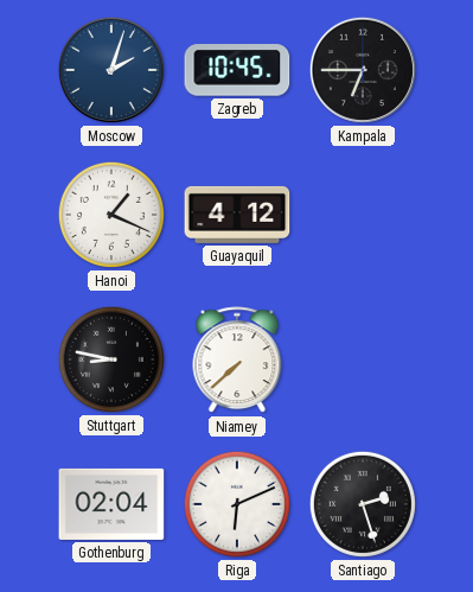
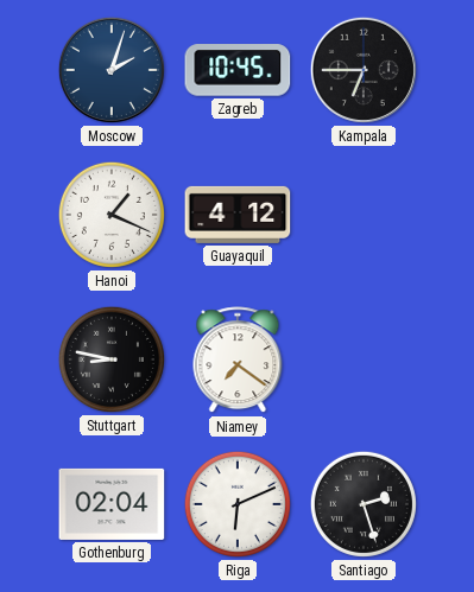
Niamey: 7:38 -> 7:21
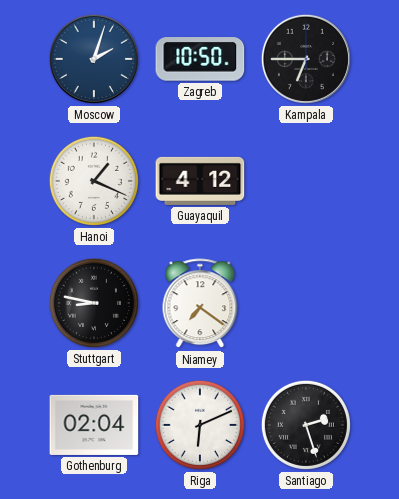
Zagreb: 10:45 -> 10:50
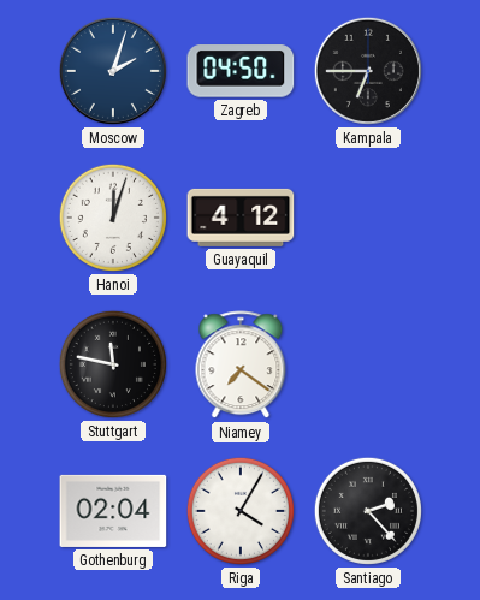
Zagreb: 10:50 -> 04:50
Hanoi: 1:19 -> 12:03
Stuttgart: 8:47 -> 11:47
Riga: 6:11 -> 4:05
Santiago: 2:27 -> 2:23
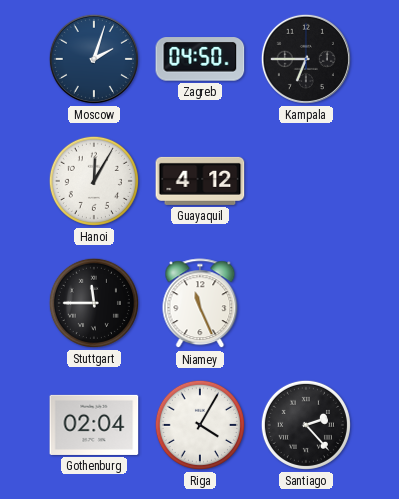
Hanoi: 12:03 -> 12:05
Stuttgart: 11:47 -> 11:45
Niamey: 7:21 -> 11:26
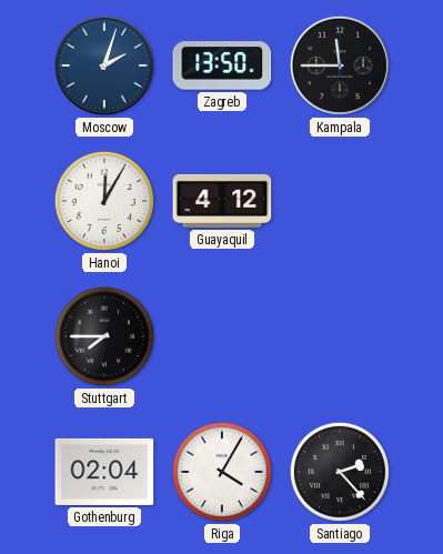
Zagreb: 04:50 -> 13:50
Kampala: 6:45 -> 11:45
Stuttgart: 11:45 -> 7:45
Niamey: 11:26 -> none
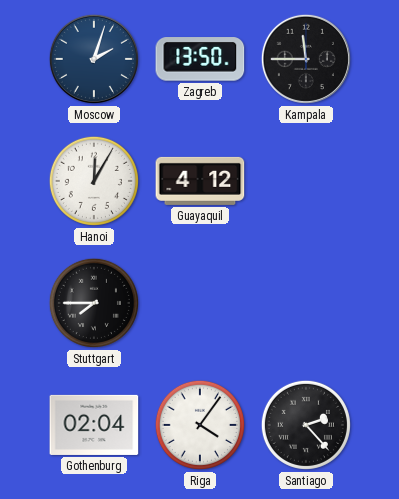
Riga: 4:05 -> 4:06
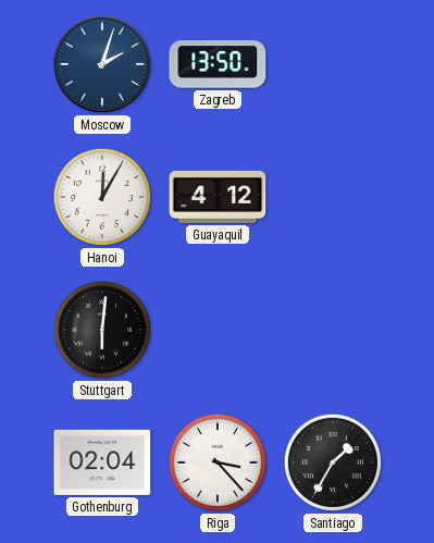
Kampala: 11:45 -> none
Stuttgart: 7:45 -> 6:01
Riga: 4:06 -> 3:23
Santiago: 2:23 -> 1:35
